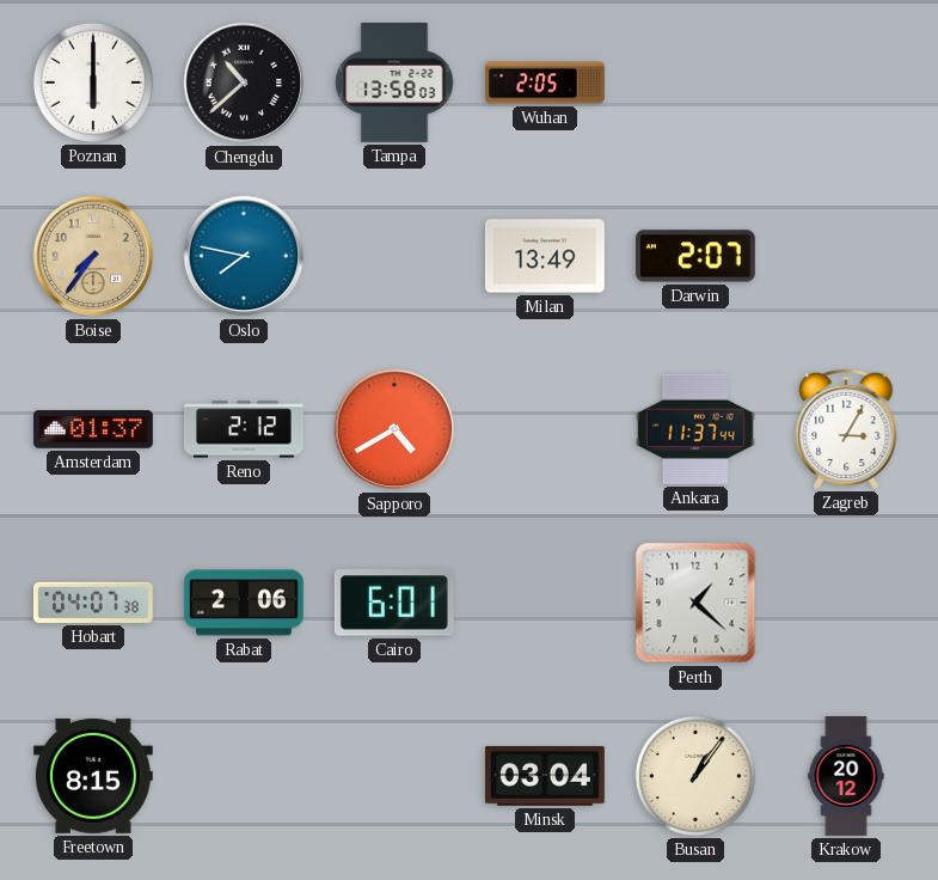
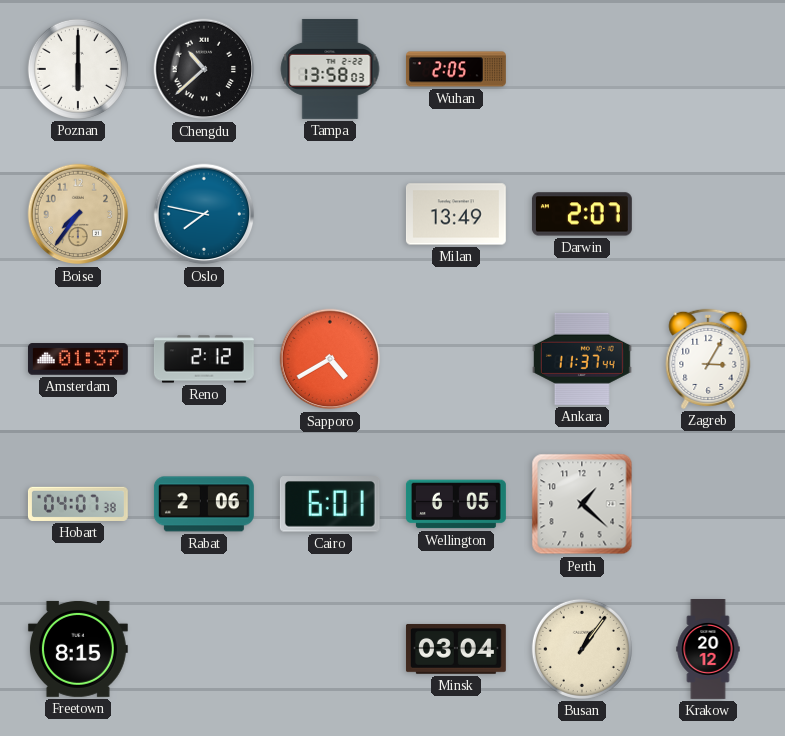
Wellington: none -> 6:05
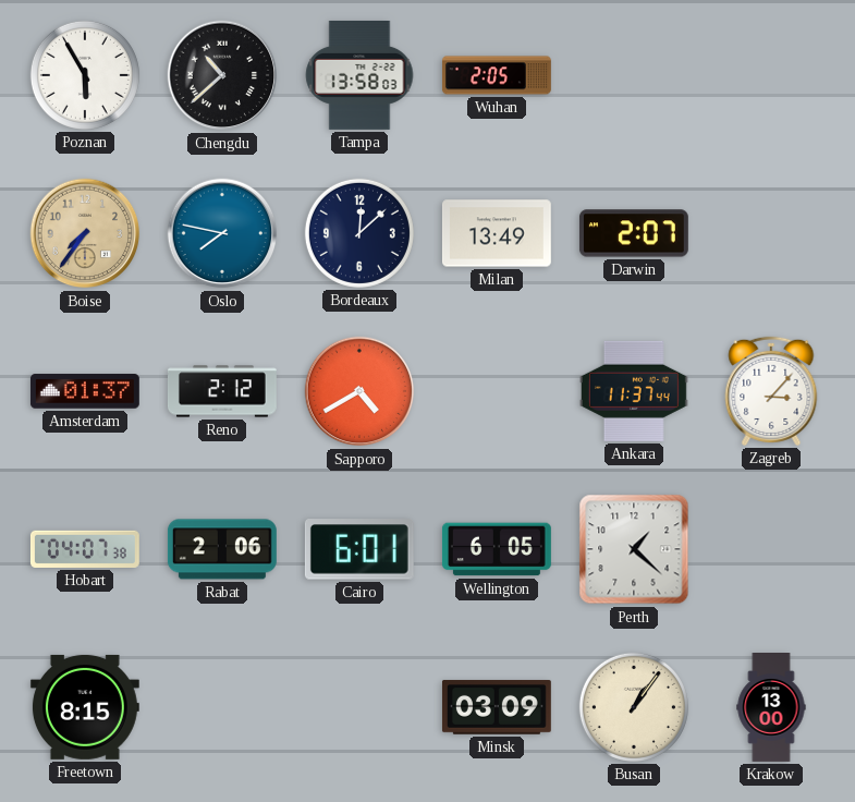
Poznan: 6:00 -> 5:55
Bordeaux: none -> 12:08
Zagreb: 3:05 -> 3:07
Minsk: 03:04 -> 03:09
Krakow: 20:12 -> 13:00
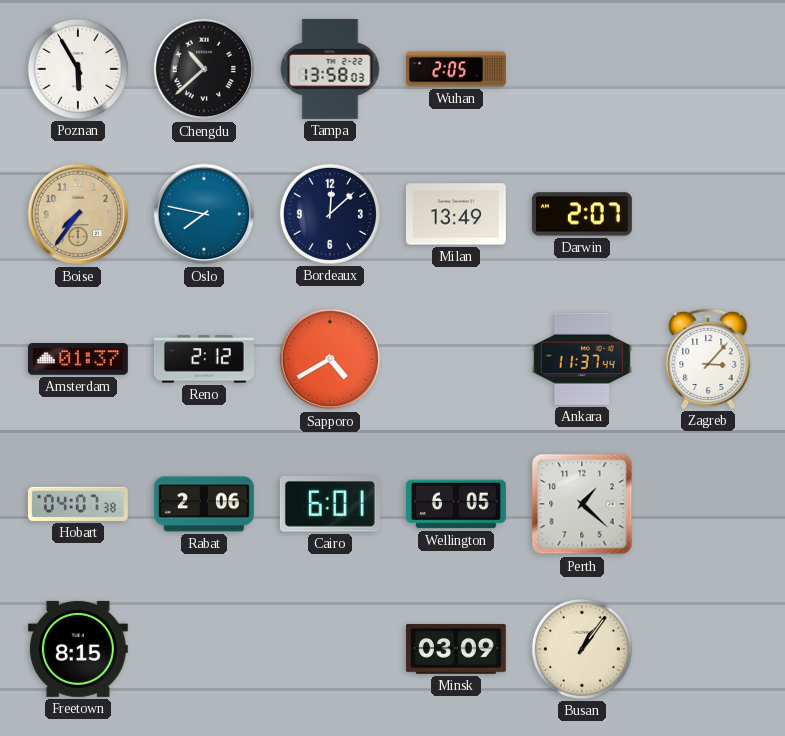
Krakow: 13:00 -> none
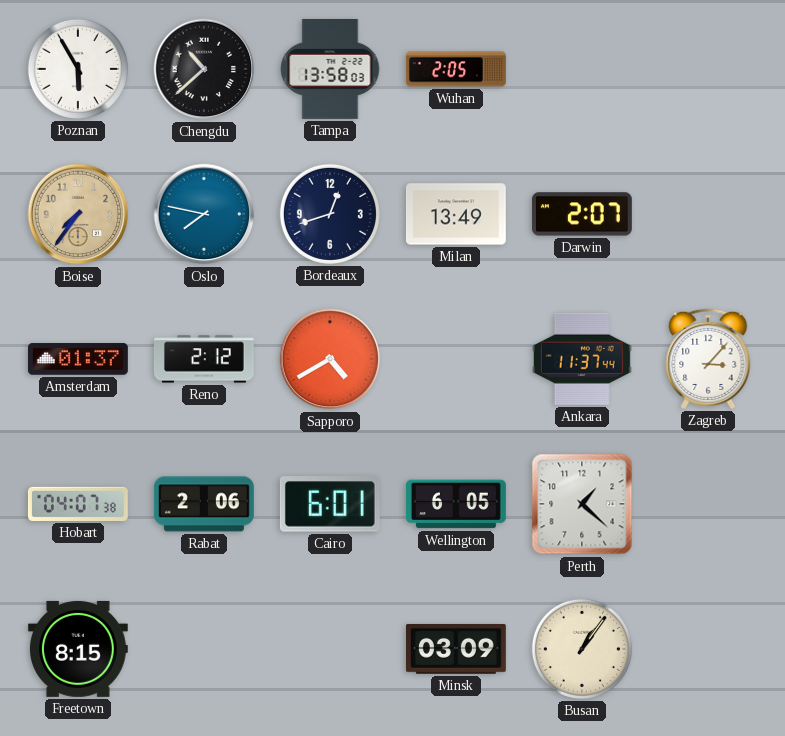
Bordeaux: 12:08 -> 12:42
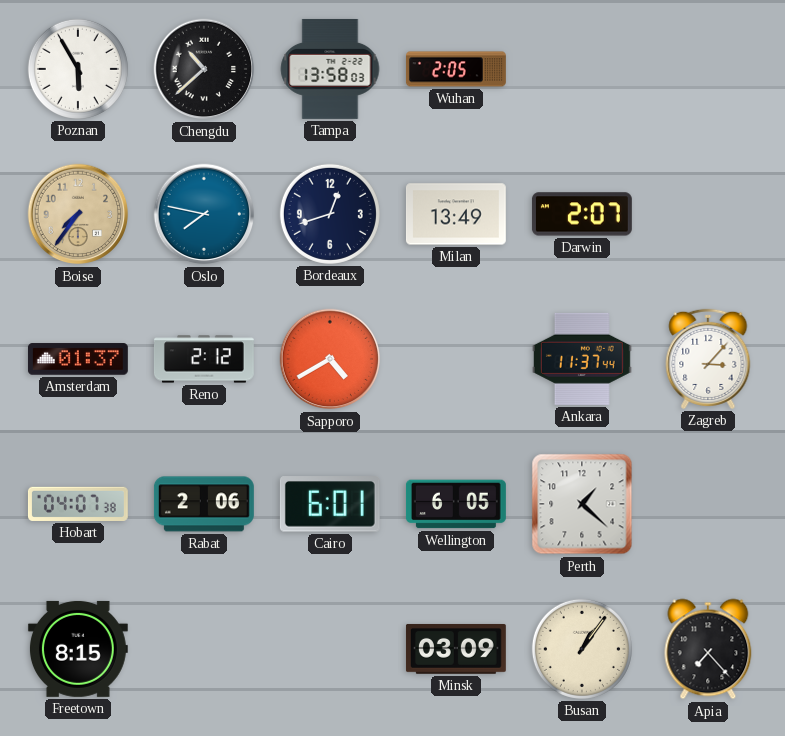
Apia: none -> 7:23
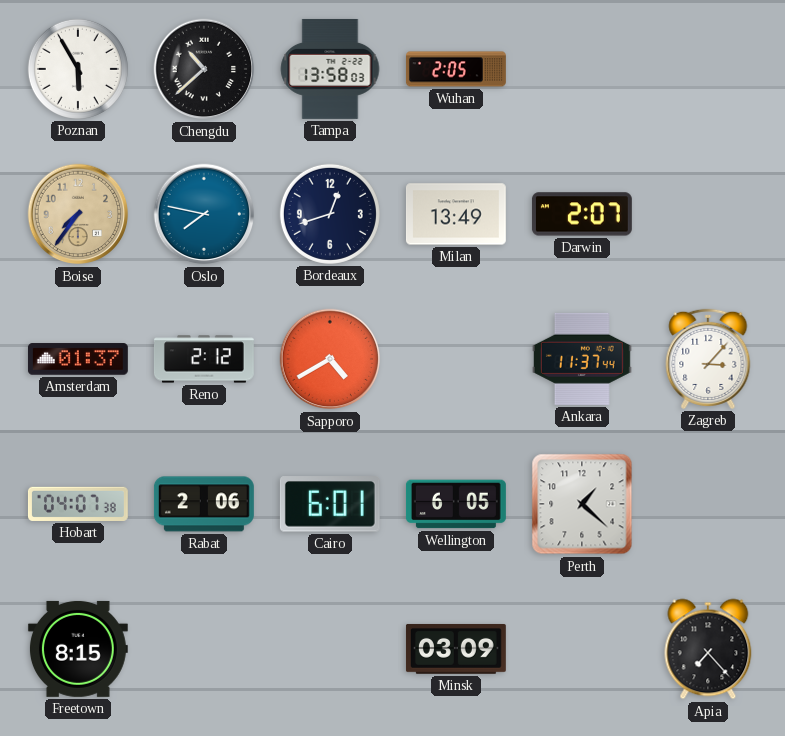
Busan: 1:06 -> none
